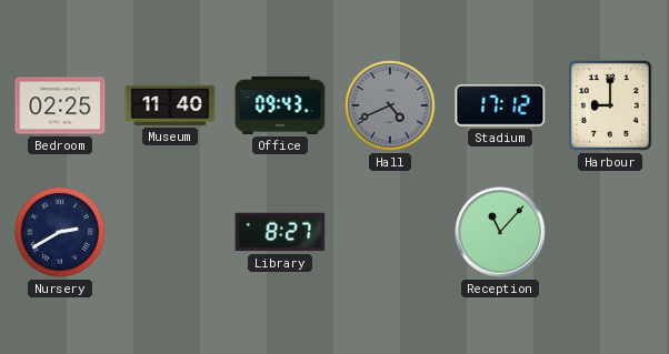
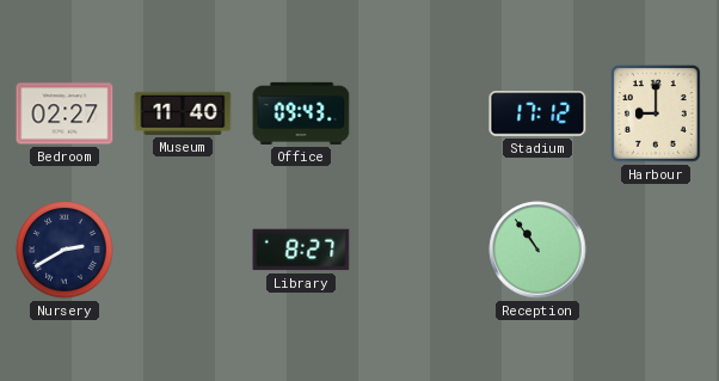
Bedroom: 02:25 -> 02:27
Hall: 4:41 -> none
Reception: 11:07 -> 10:54
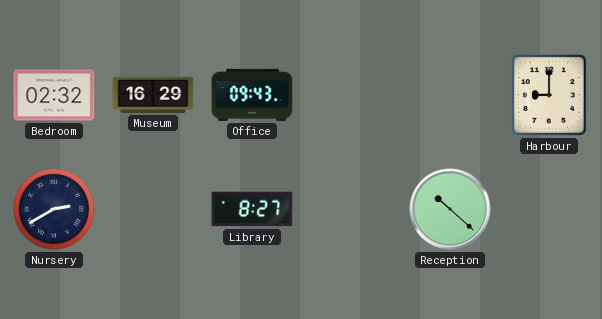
Bedroom: 02:27 -> 02:32
Museum: 11:40 -> 16:29
Stadium: 17:12 -> none
Reception: 10:54 -> 10:22
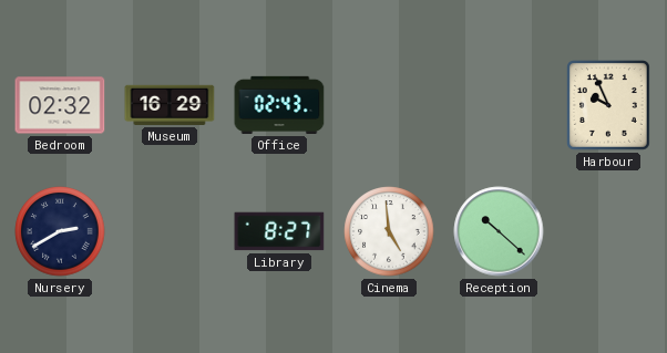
Office: 09:43 -> 02:43
Harbour: 9:00 -> 9:56
Cinema: none -> 4:59
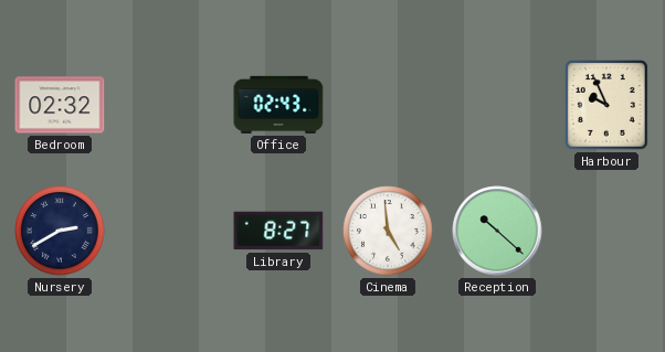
Museum: 16:29 -> none
